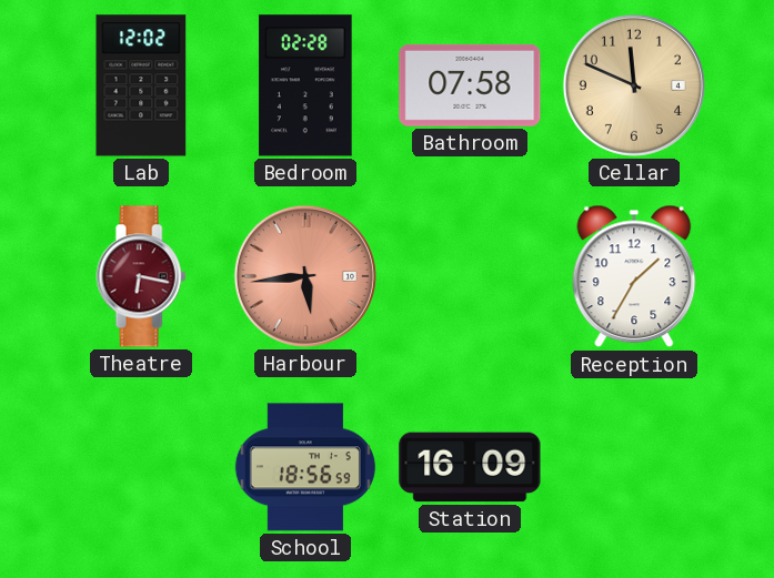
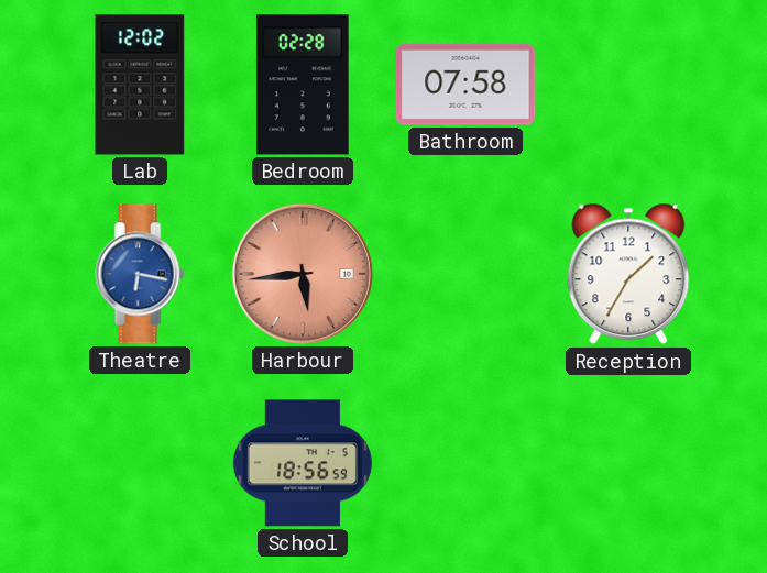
Cellar: 11:49 -> none
Theatre dial: burgundy -> blue
Station: 16:09 -> none
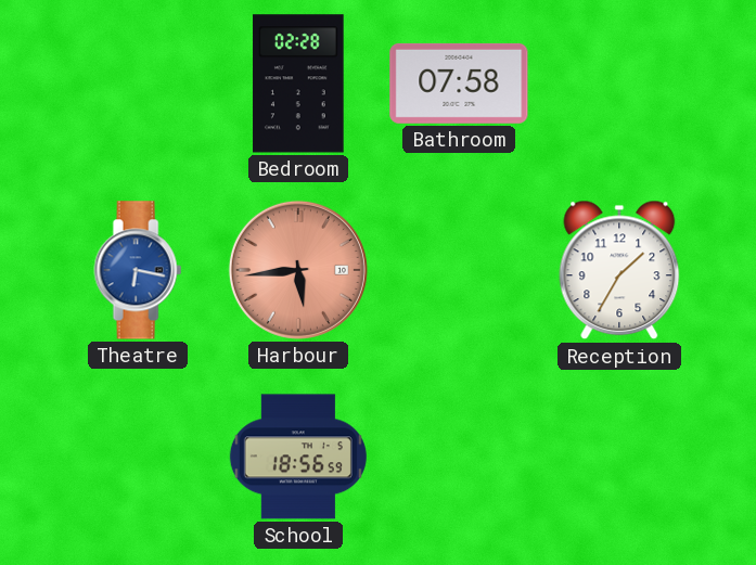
Lab: 12:02 -> none
